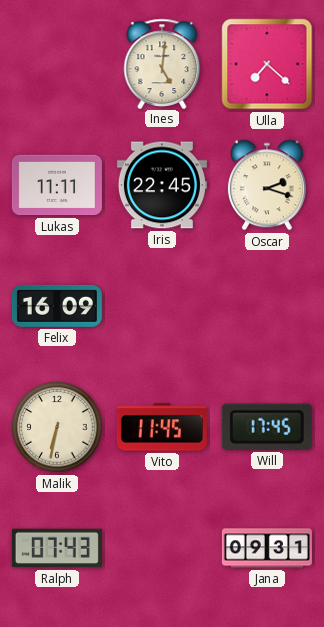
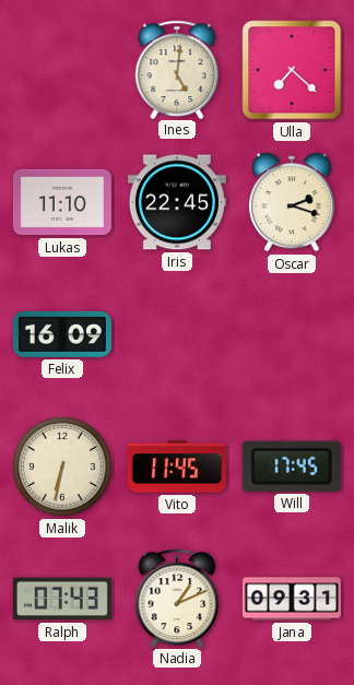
Lukas: 11:11 -> 11:10
Nadia: none -> 1:11
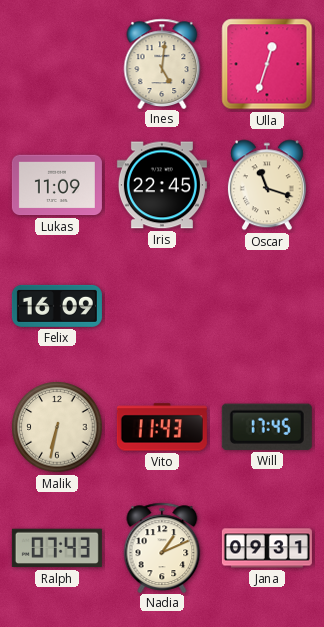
Ulla: 7:22 -> 12:33
Lukas: 11:10 -> 11:09
Oscar: 2:18 -> 11:18
Vito: 11:45 -> 11:43
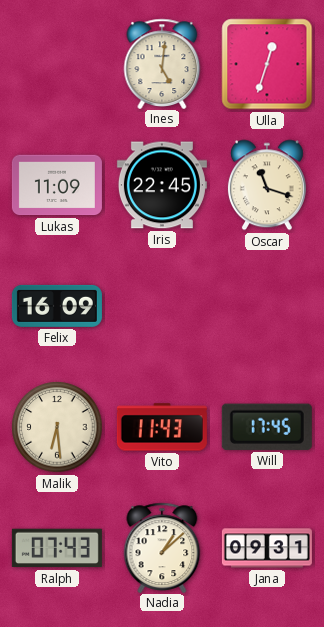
Malik: 6:32 -> 6:29
Nadia: 1:11 -> 1:08
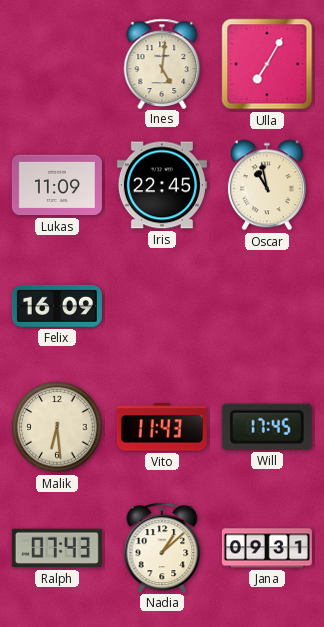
Ulla: 12:33 -> 7:05
Oscar: 11:18 -> 10:58
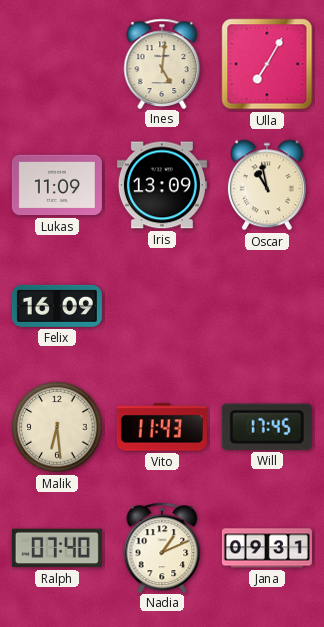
Iris: 22:45 -> 13:09
Ralph: 07:43 -> 07:40
Nadia: 1:08 -> 1:11
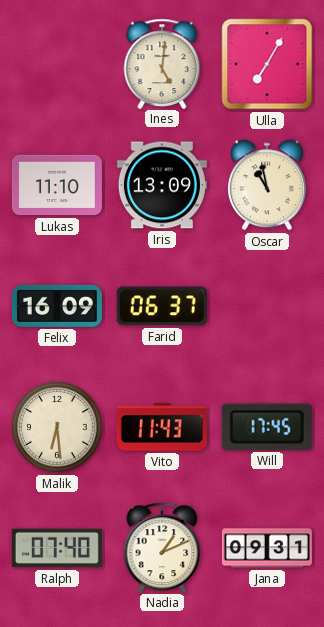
Lukas: 11:09 -> 11:10
Farid: none -> 06:37
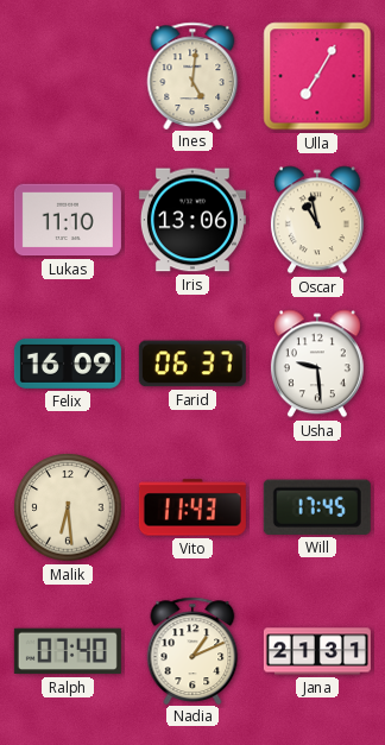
Iris: 13:09 -> 13:06
Usha: none -> 9:29
Jana: 09:31 -> 21:31
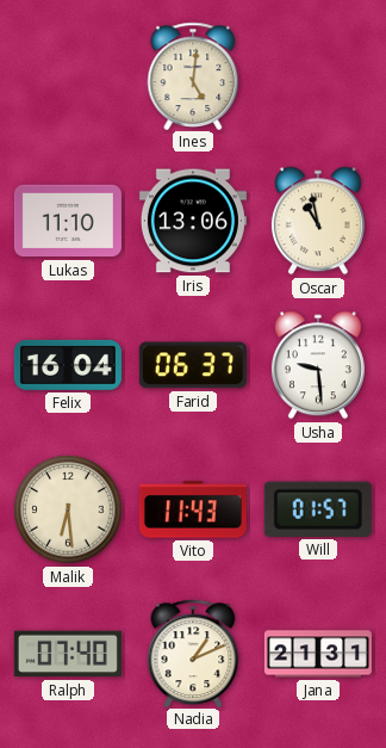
Ulla: 7:05 -> none
Felix: 16:09 -> 16:04
Will: 17:45 -> 01:57
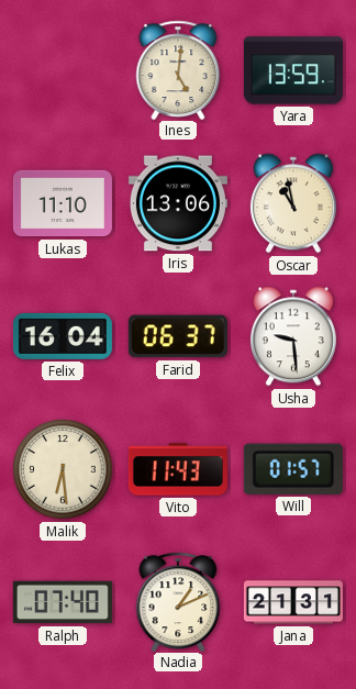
Yara: none -> 13:59
